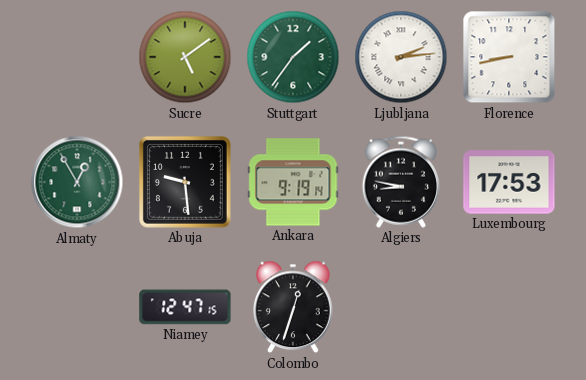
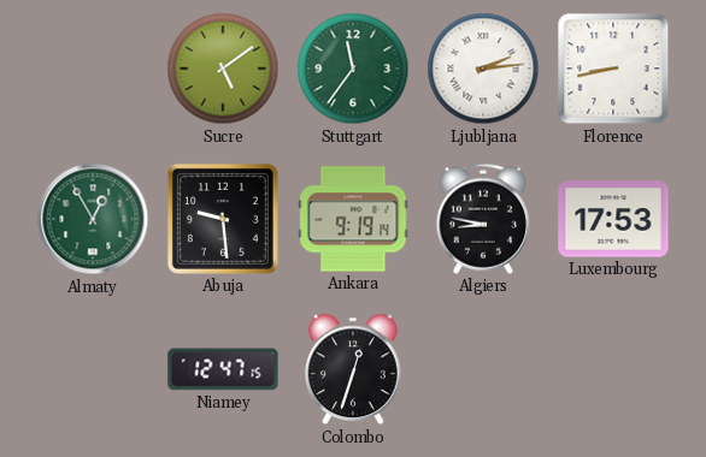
Stuttgart: 1:36 -> 11:36
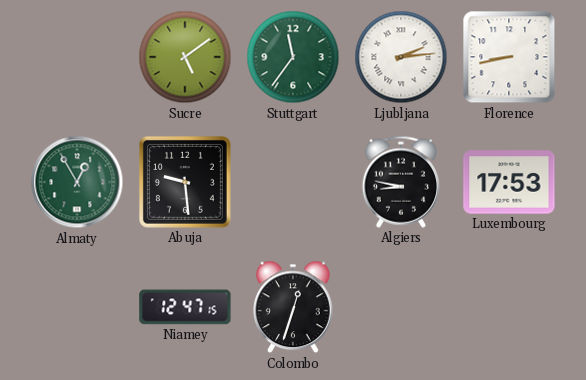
Ankara: 9:19 -> none
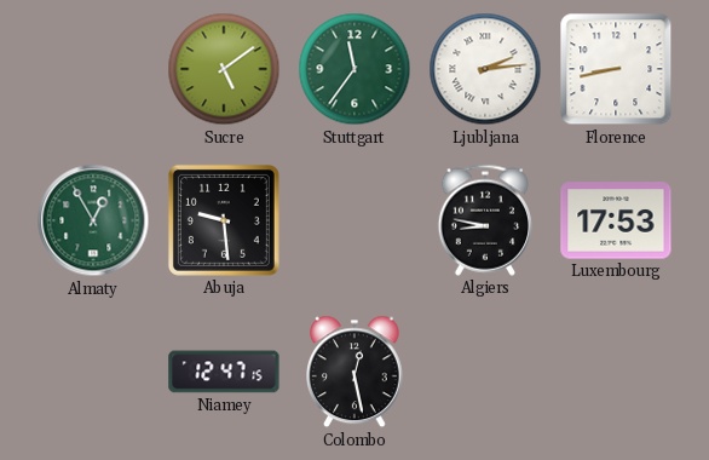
Colombo: 12:33 -> 12:28
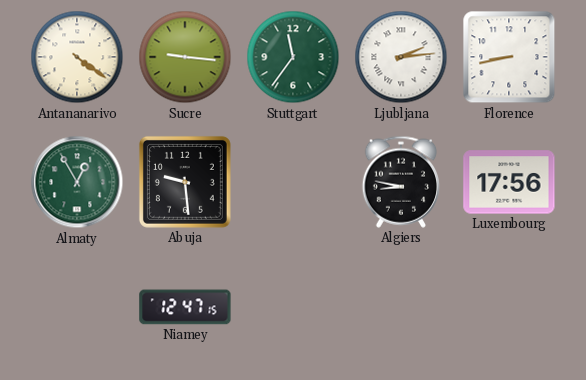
Antananarivo: none -> 4:21
Sucre: 5:09 -> 9:16
Luxembourg: 17:53 -> 17:56
Colombo: 12:28 -> none
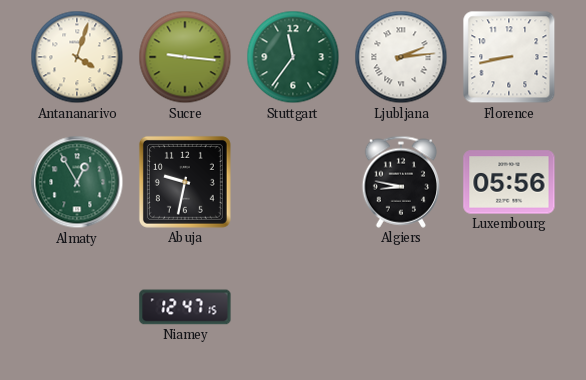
Antananarivo: 4:21 -> 4:03
Abuja: 9:29 -> 9:32
Luxembourg: 17:56 -> 05:56
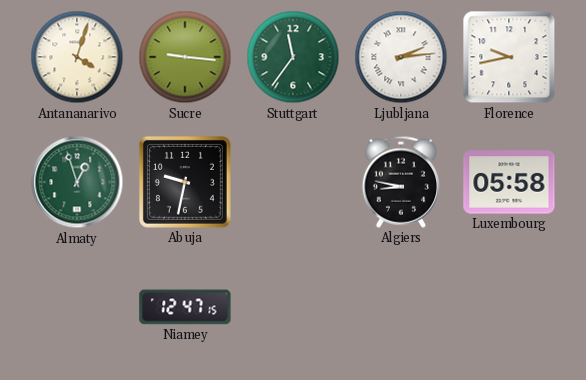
Florence: 8:43 -> 9:43
Almaty: 12:55 -> 12:57
Luxembourg: 05:56 -> 05:58
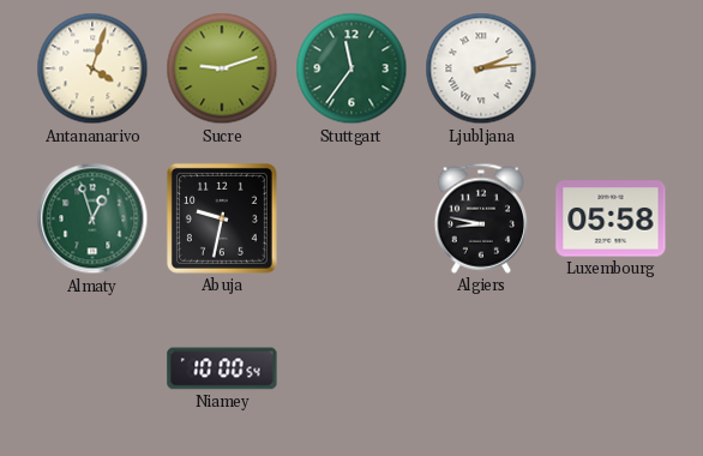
Sucre: 9:16 -> 9:12
Florence: 9:43 -> none
Niamey: 12:47 -> 10:00
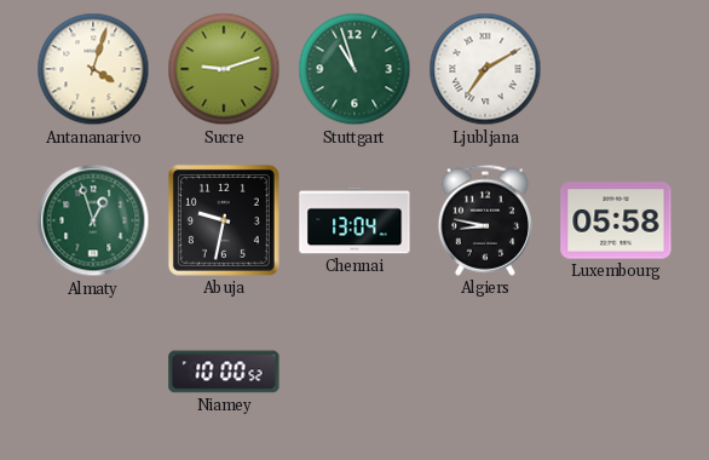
Stuttgart: 11:36 -> 10:57
Ljubljana: 2:14 -> 7:10
Chennai: none -> 13:04
Niamey: 10:00:54 -> 10:00:52
